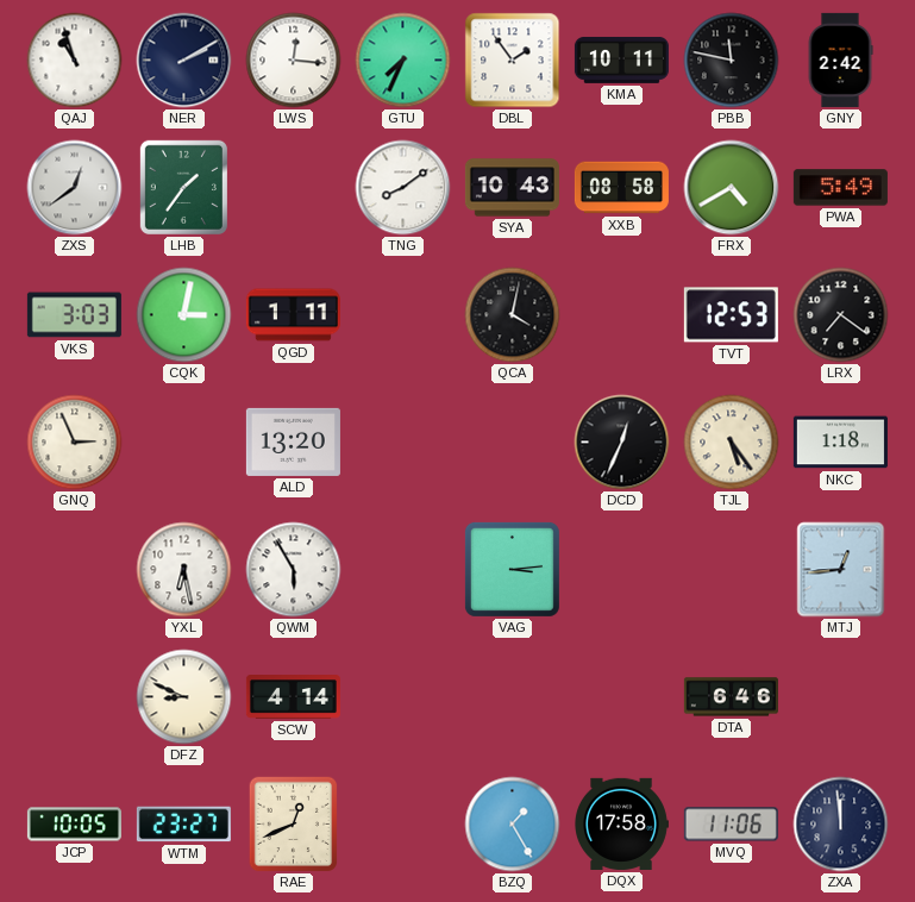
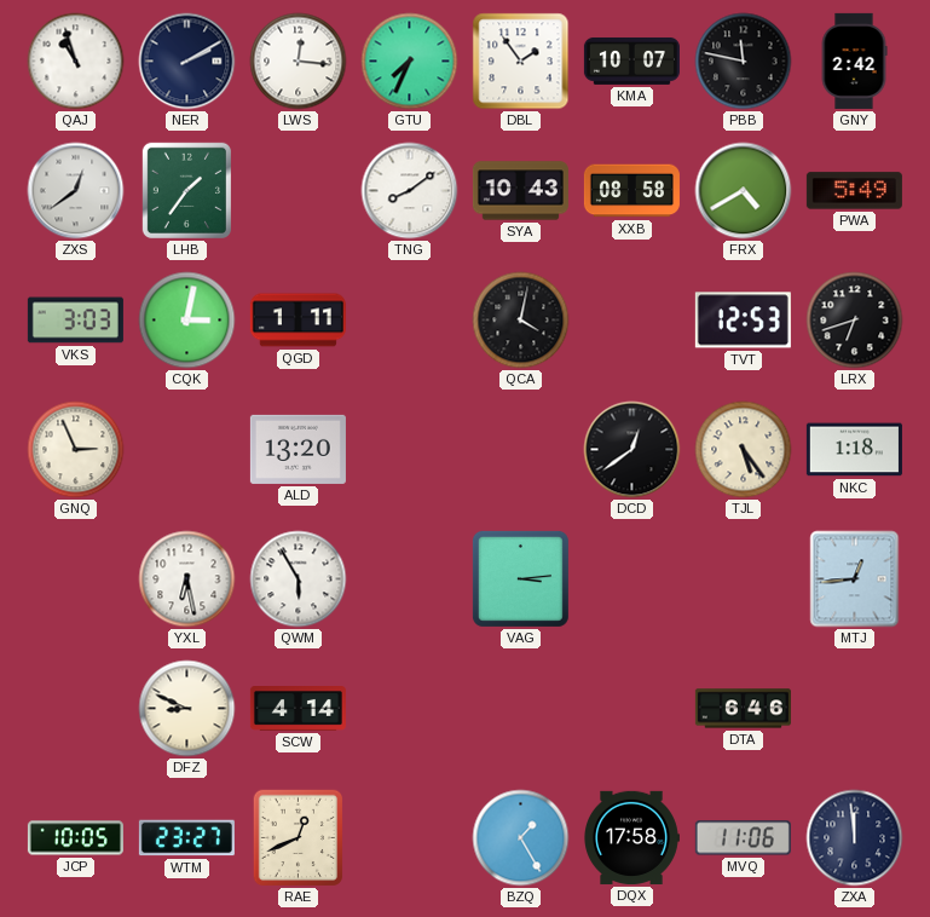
KMA: 10:11 -> 10:07
LRX: 7:21 -> 6:42
DCD: 12:34 -> 12:39
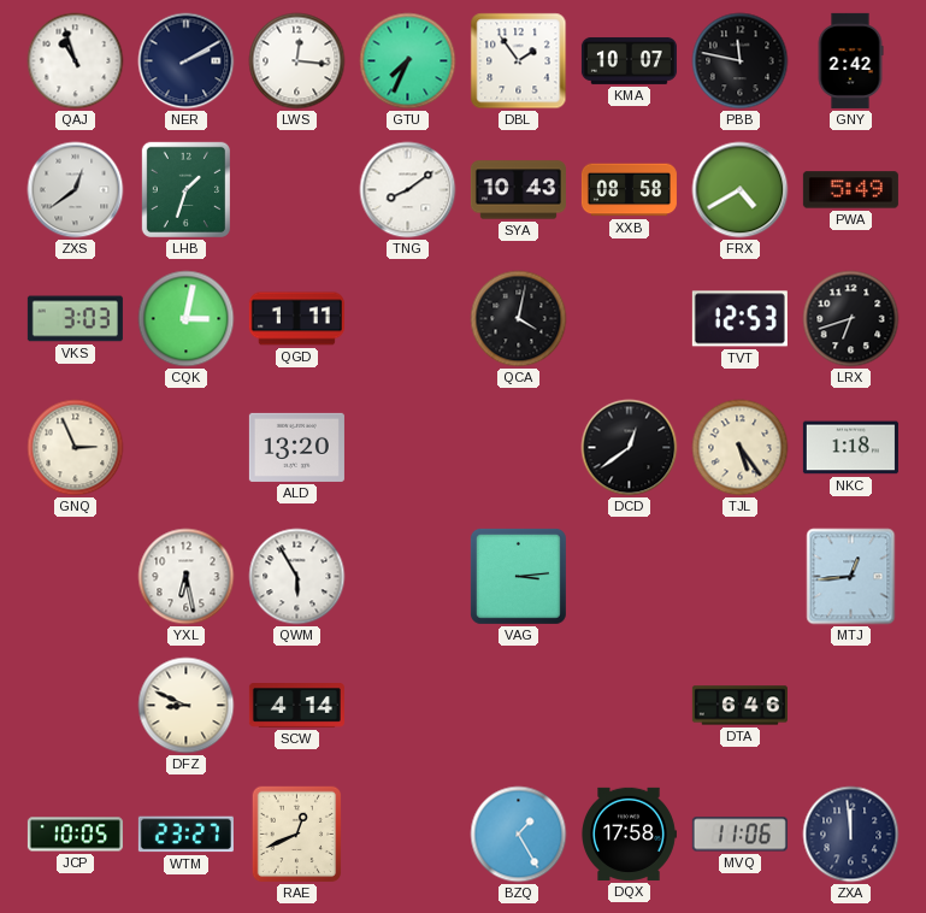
LHB: 1:36 -> 1:33
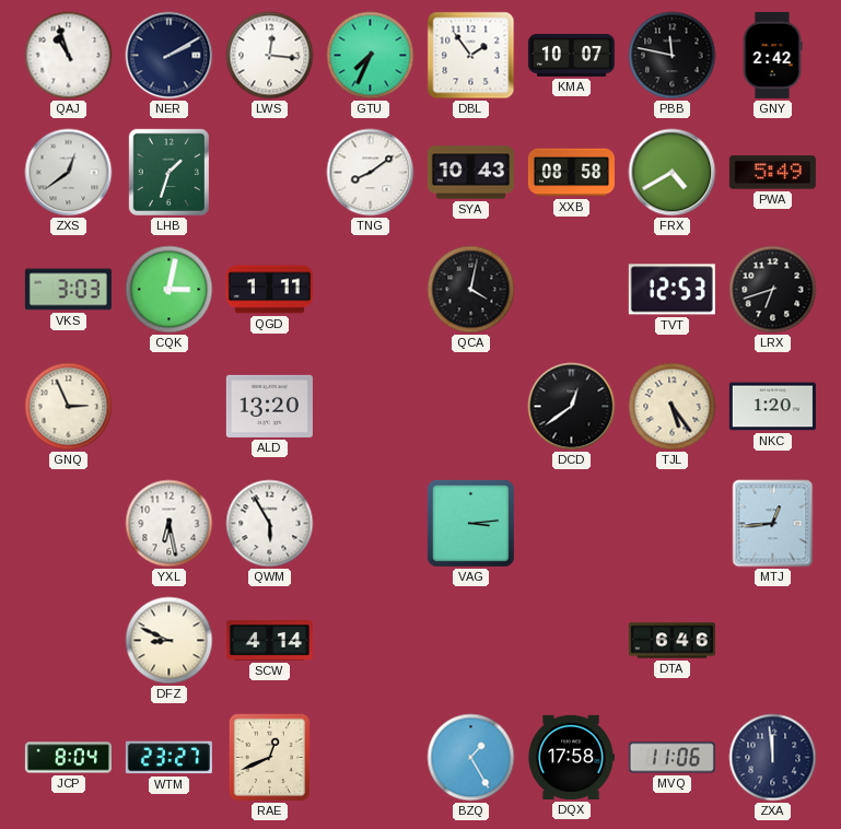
NKC: 1:18 -> 1:20
JCP: 10:05 -> 8:04
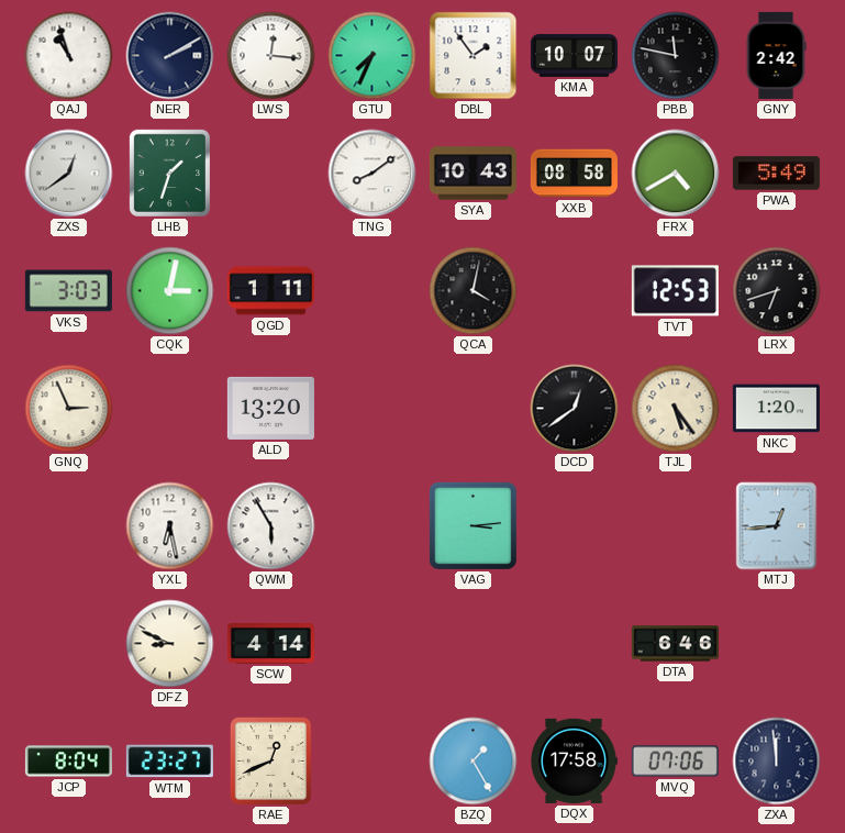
MVQ: 11:06 -> 07:06
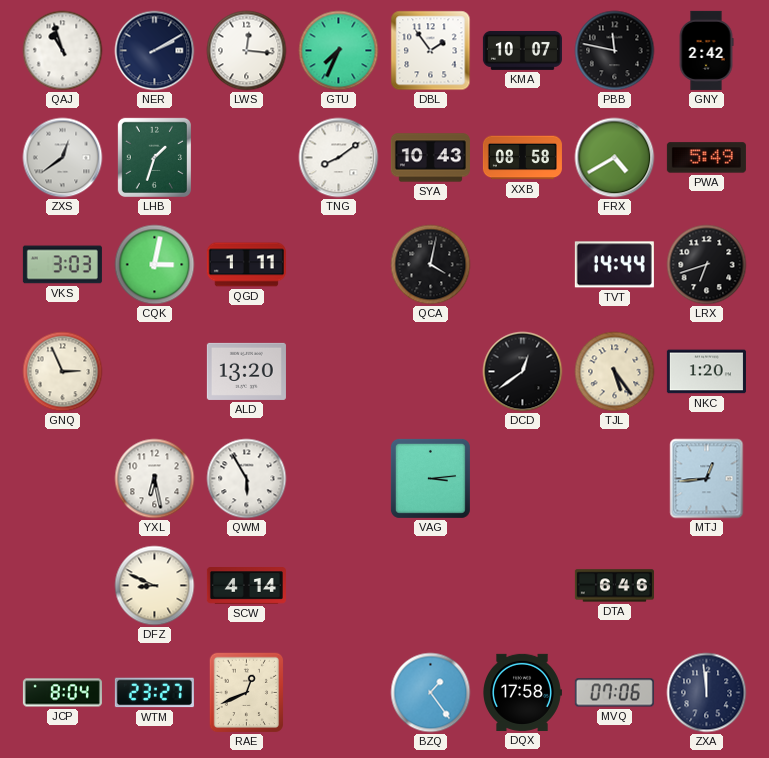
TVT: 12:53 -> 14:44
BZQ: 1:25 -> 1:24
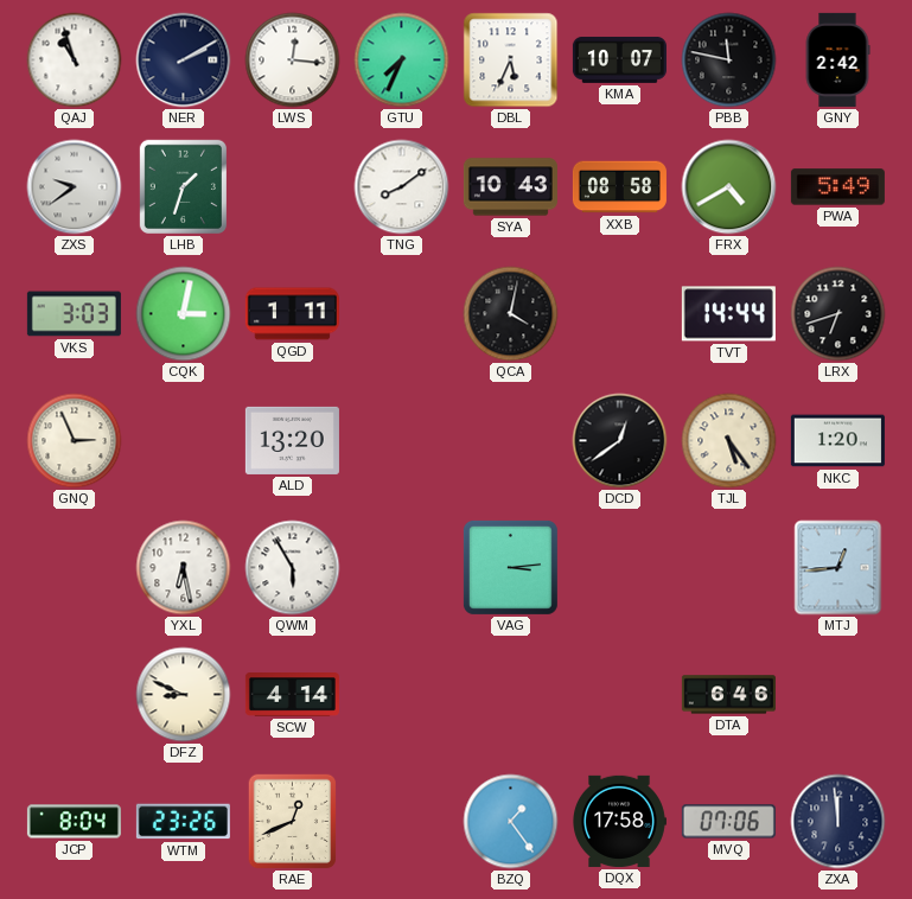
DBL: 1:54 -> 5:34
ZXS: 12:39 -> 9:39
WTM: 23:27 -> 23:26
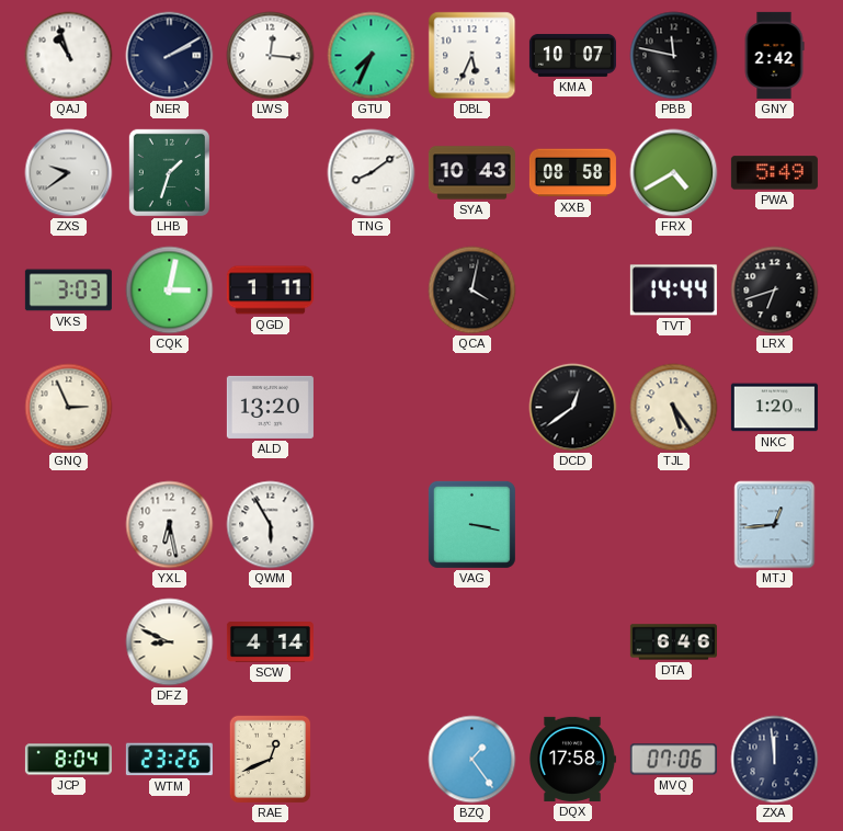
VAG: 3:14 -> 3:17
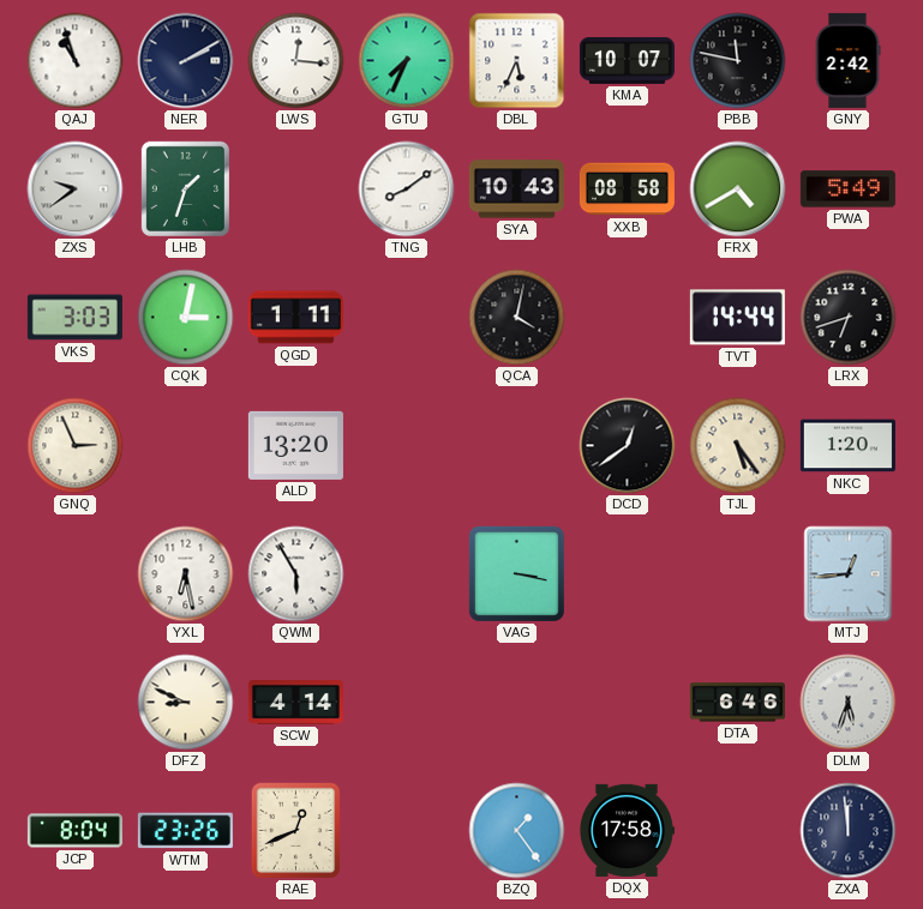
DLM: none -> 5:33
MVQ: 07:06 -> none
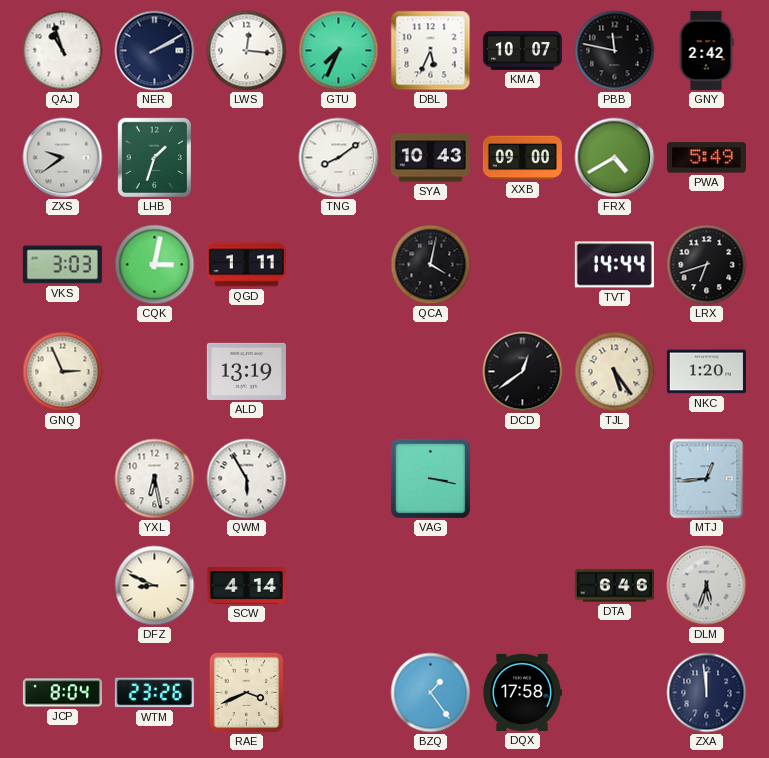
XXB: 08:58 -> 09:00
ALD: 13:20 -> 13:19
RAE: 12:41 -> 3:41
